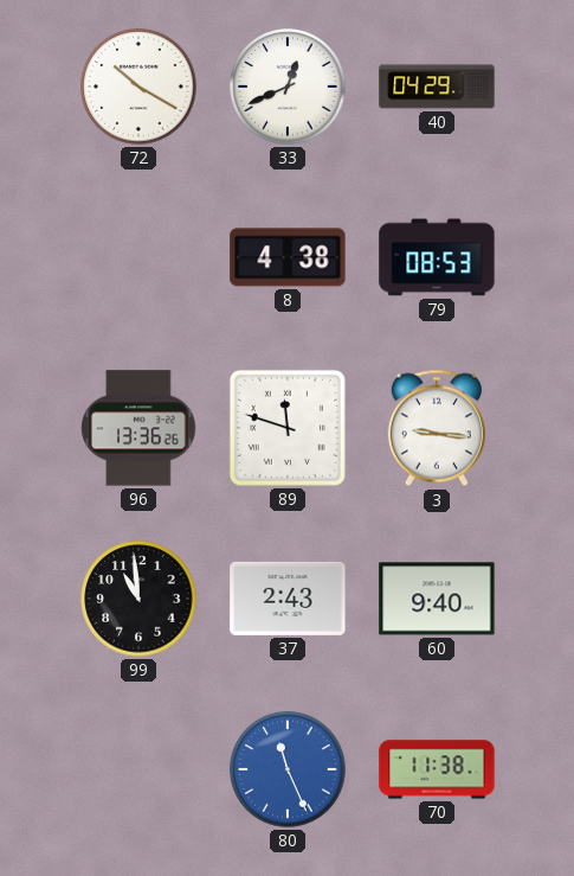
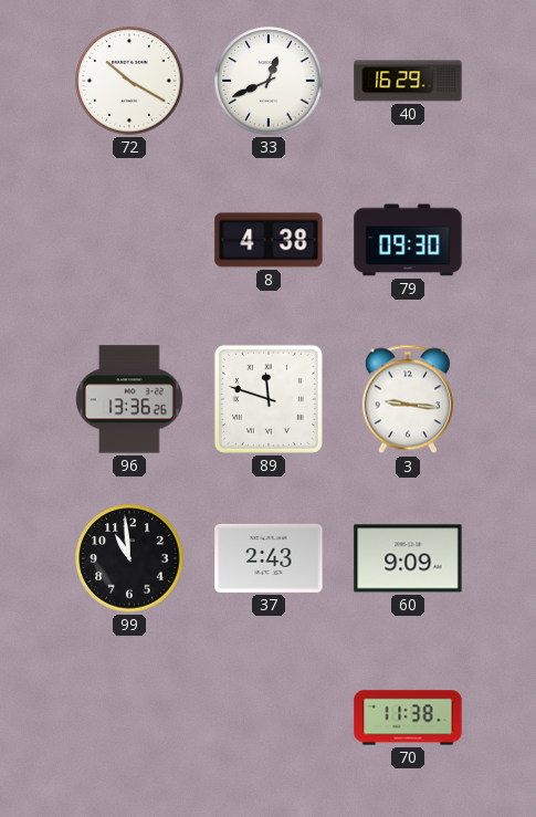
40: 04:29 -> 16:29
79: 08:53 -> 09:30
60: 9:40 -> 9:09
80: 11:26 -> none
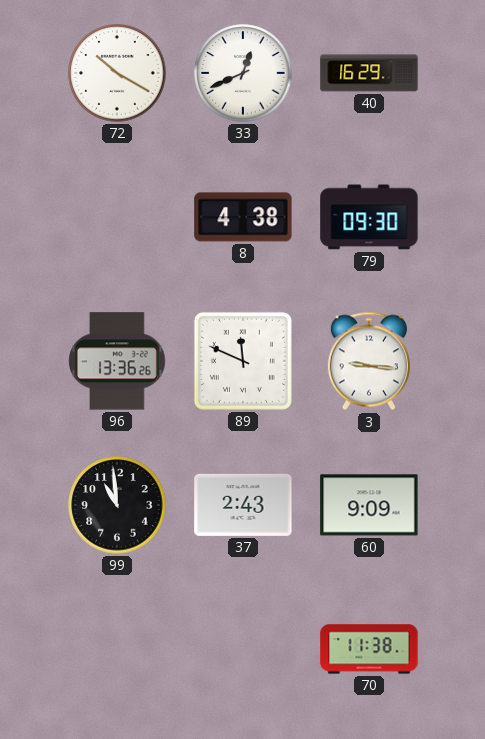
89: 11:48 -> 11:49
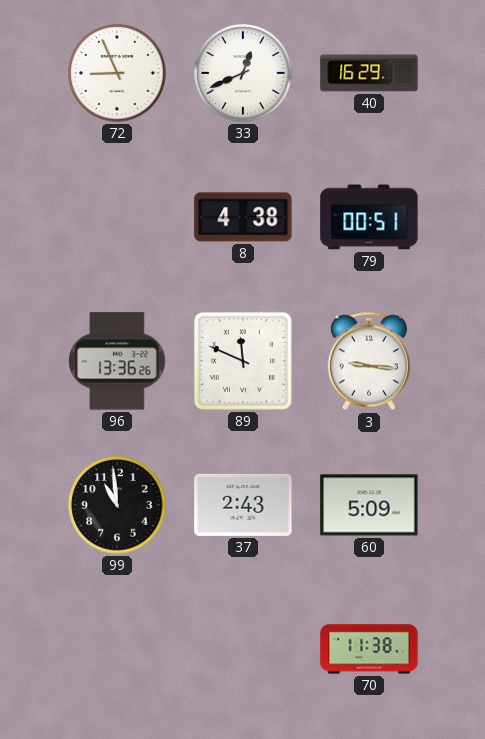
72: 10:20 -> 8:56
79: 09:30 -> 00:51
60: 9:09 -> 5:09
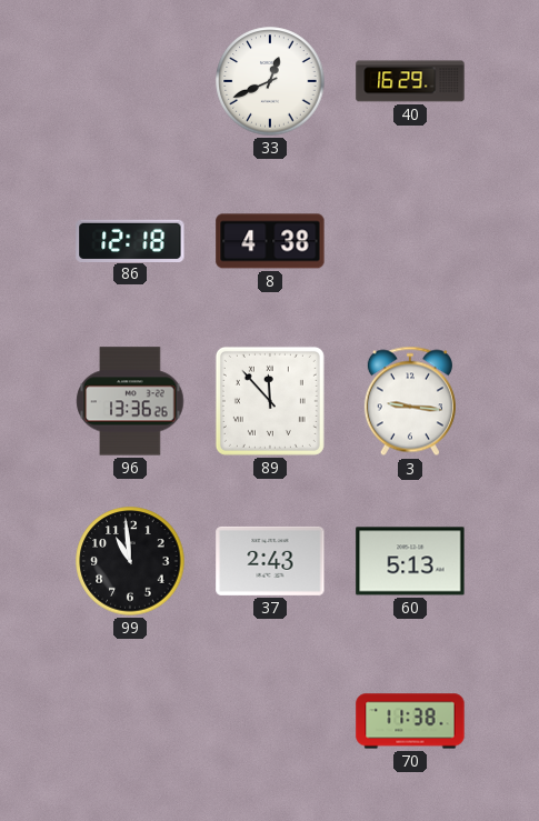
72: 8:56 -> none
86: none -> 12:18
79: 00:51 -> none
89: 11:49 -> 11:53
60: 5:09 -> 5:13
